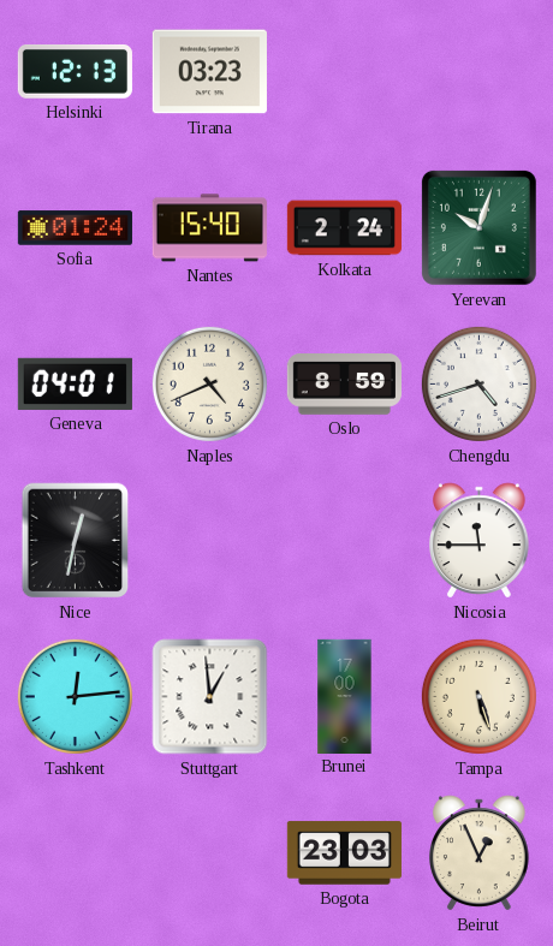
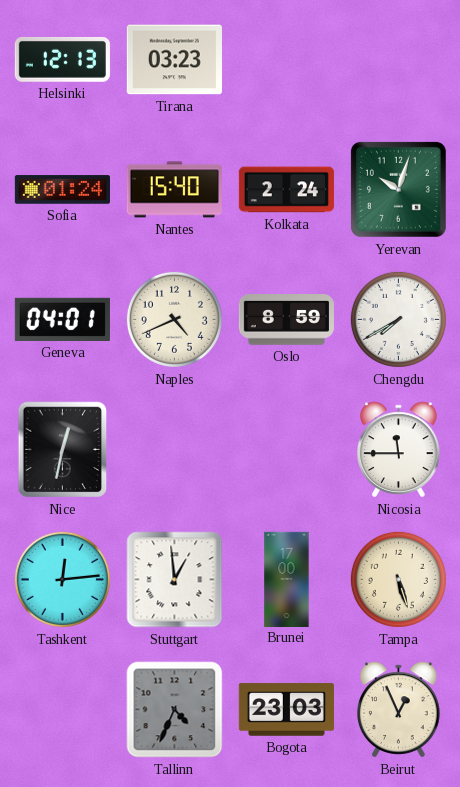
Chengdu: 4:42 -> 7:40
Tallinn: none -> 4:34
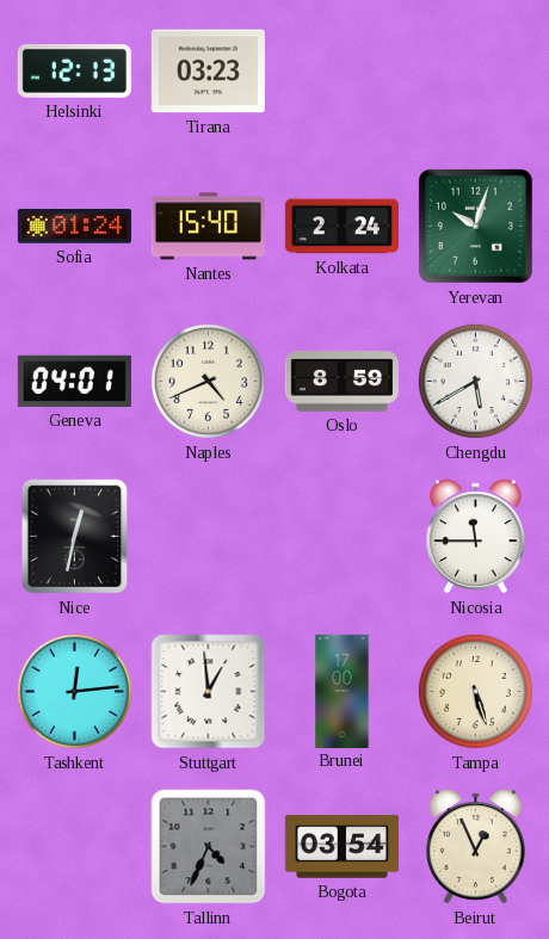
Chengdu: 7:40 -> 5:40
Bogota: 23:03 -> 03:54
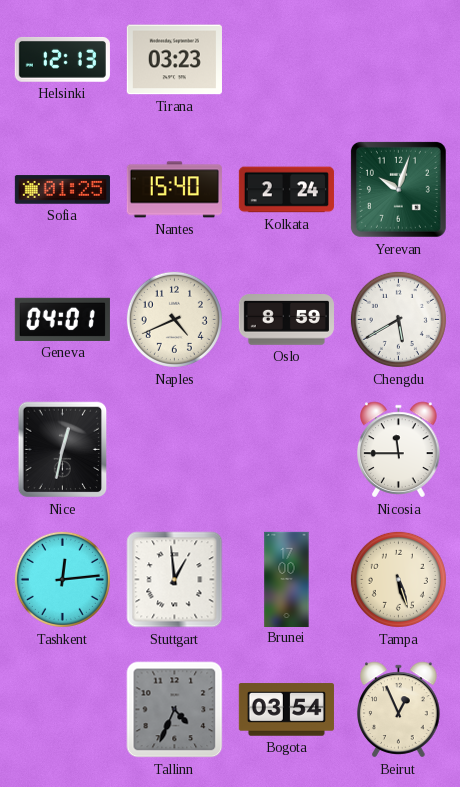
Sofia: 01:24 -> 01:25
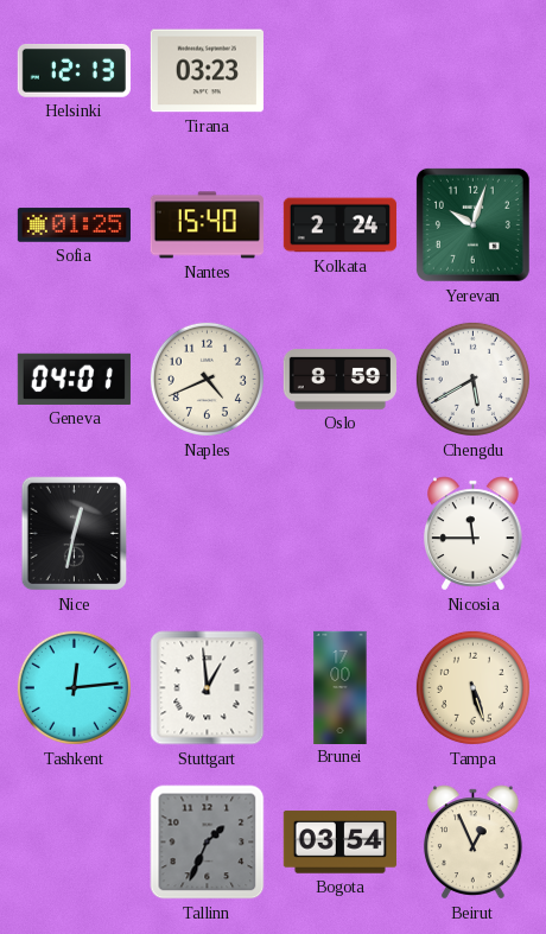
Tallinn: 4:34 -> 1:34
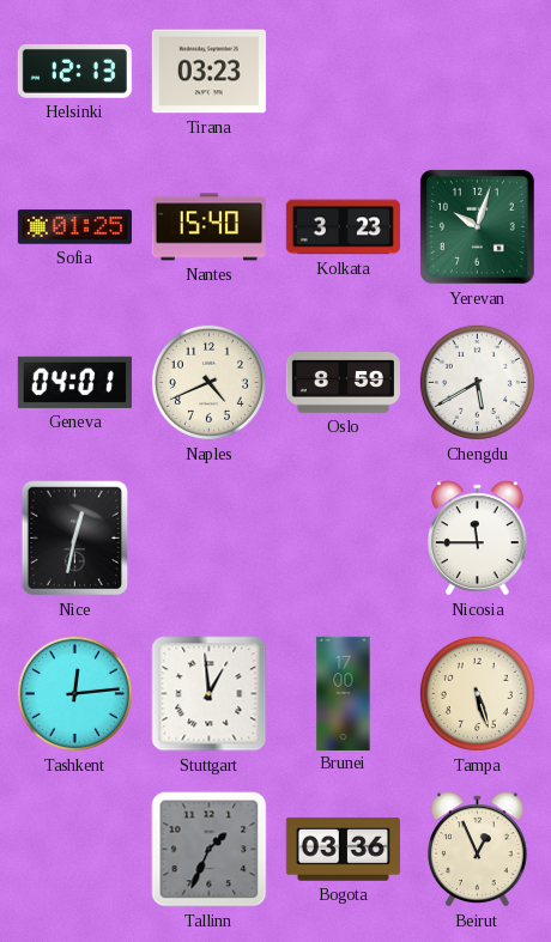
Kolkata: 2:24 -> 3:23
Bogota: 03:54 -> 03:36
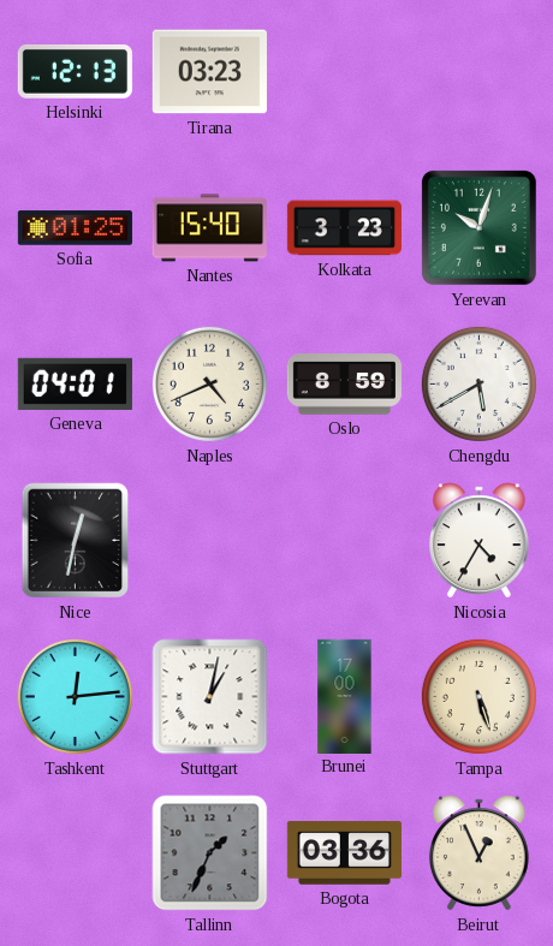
Nicosia: 11:45 -> 4:35
Stuttgart: 12:59 -> 1:02
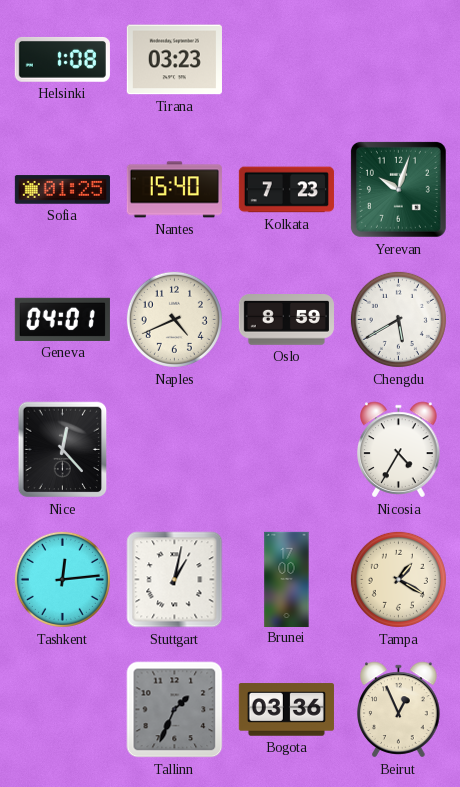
Helsinki: 12:13 -> 1:08
Kolkata: 3:23 -> 7:23
Nice: 12:32 -> 12:23
Tampa: 5:27 -> 1:20
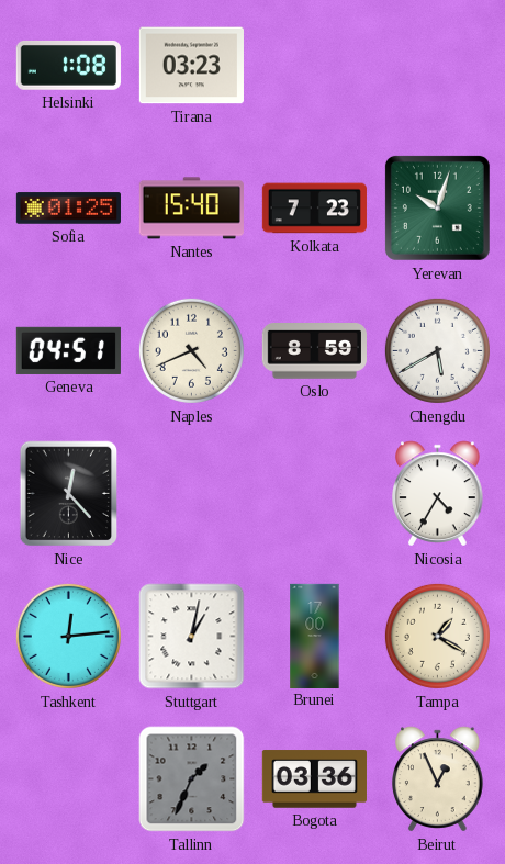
Geneva: 04:01 -> 04:51
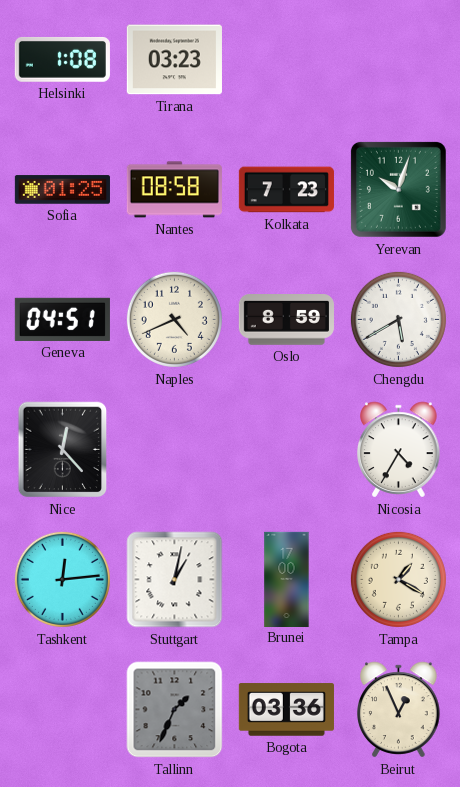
Nantes: 15:40 -> 08:58
